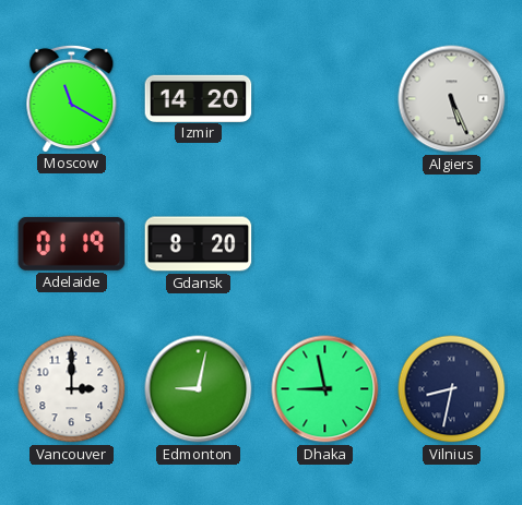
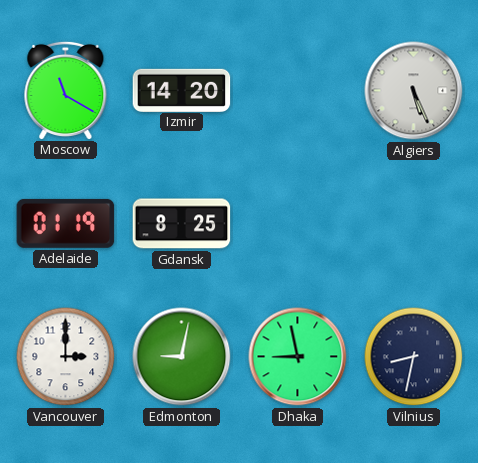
Gdansk: 8:20 -> 8:25
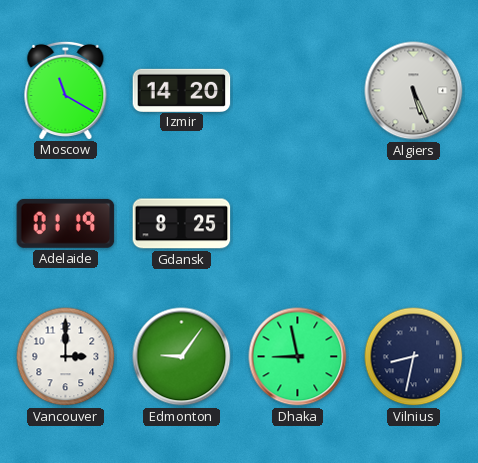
Edmonton: 9:02 -> 9:06
